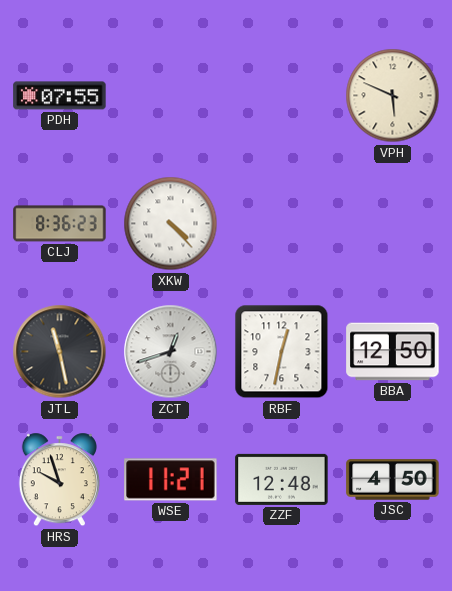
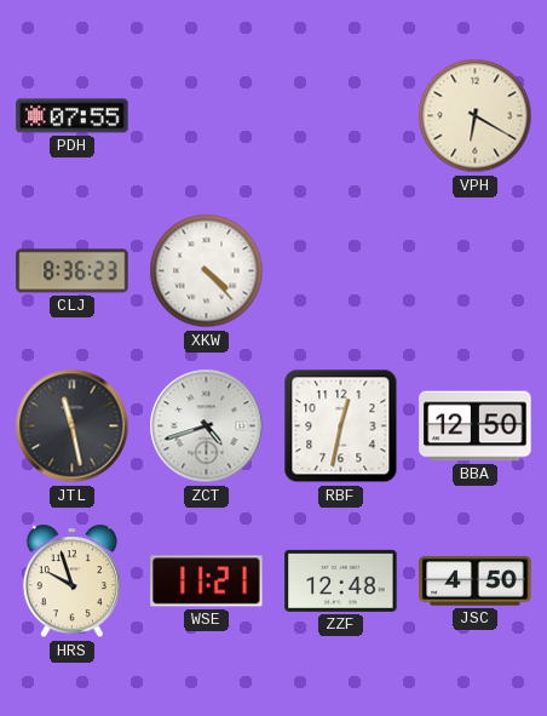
VPH: 5:49 -> 6:20
ZCT: 12:42 -> 4:42
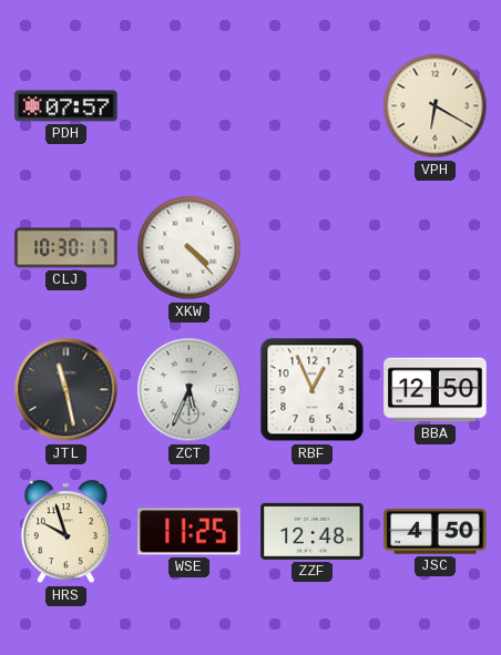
PDH: 07:55 -> 07:57
CLJ: 8:36 -> 10:30
ZCT: 4:42 -> 5:34
RBF: 12:32 -> 12:56
WSE: 11:21 -> 11:25
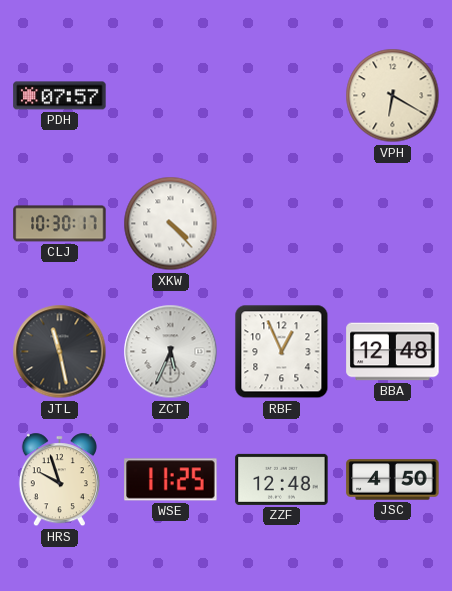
BBA: 12:50 -> 12:48
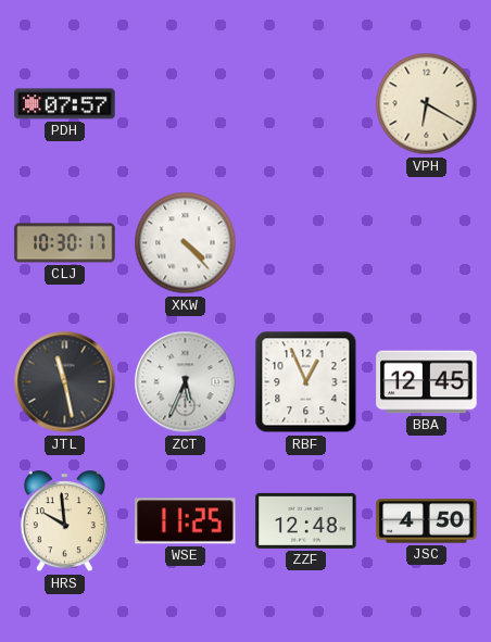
BBA: 12:48 -> 12:45
HRS: 9:57 -> 9:59
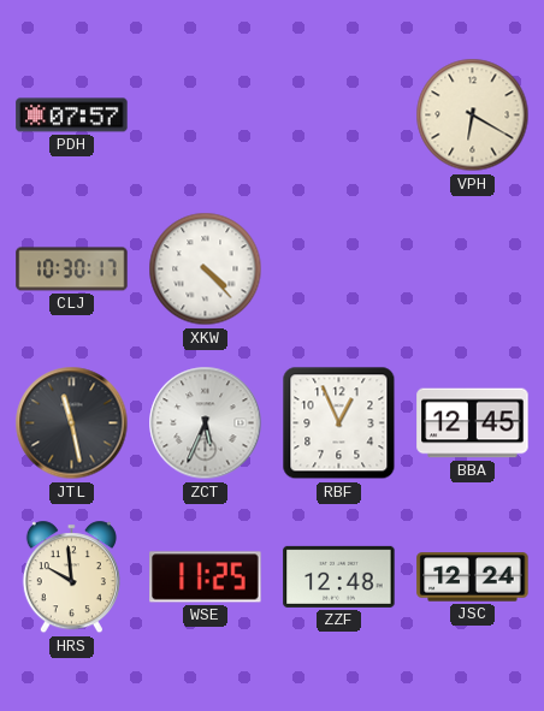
JSC: 4:50 -> 12:24
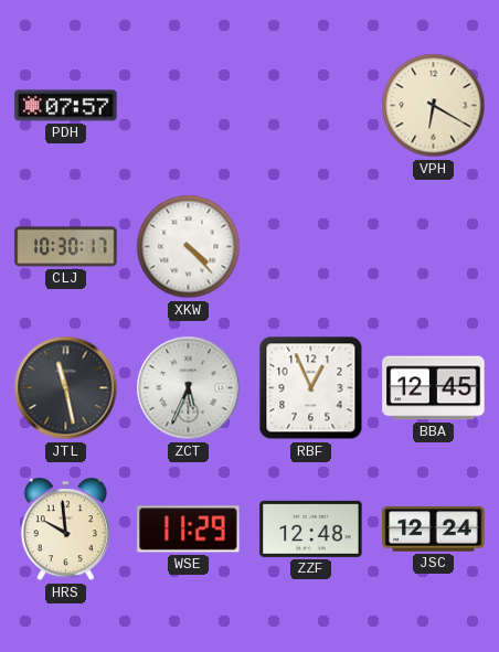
WSE: 11:25 -> 11:29
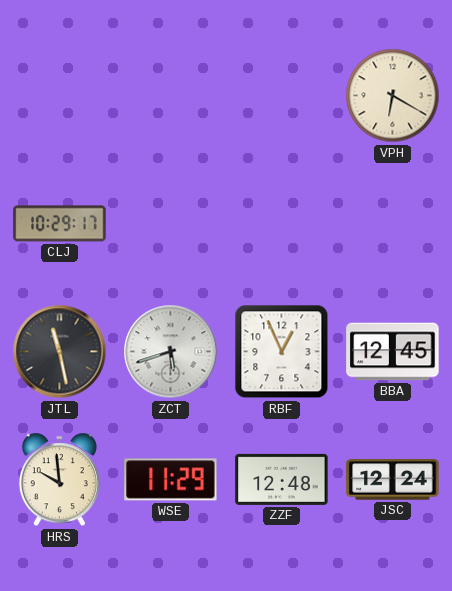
PDH: 07:57 -> none
CLJ: 10:30 -> 10:29
XKW: 4:23 -> none
ZCT: 5:34 -> 5:42
